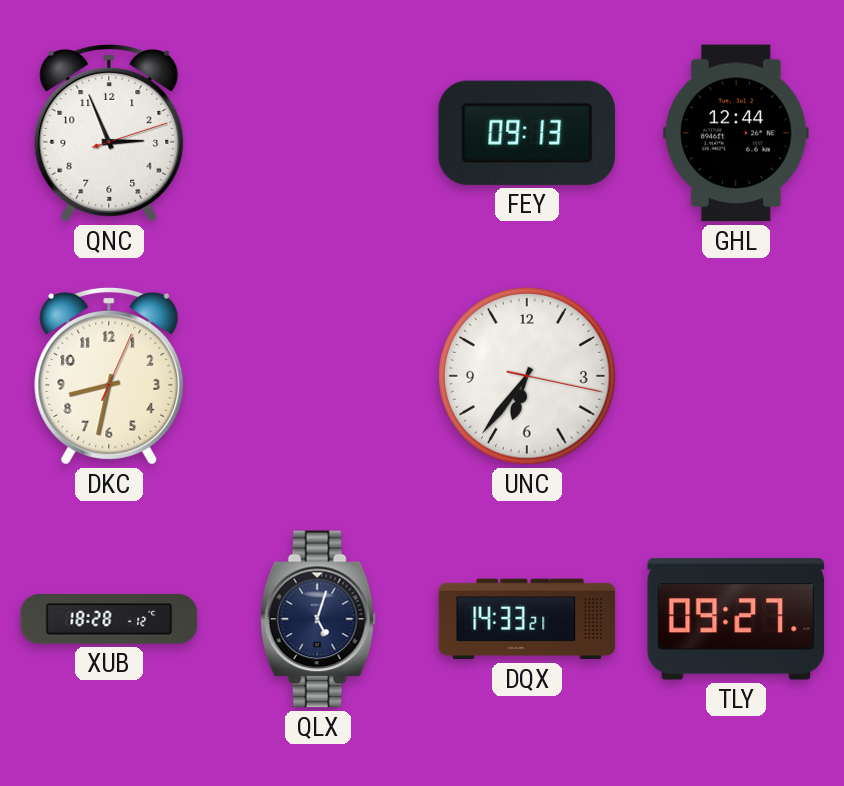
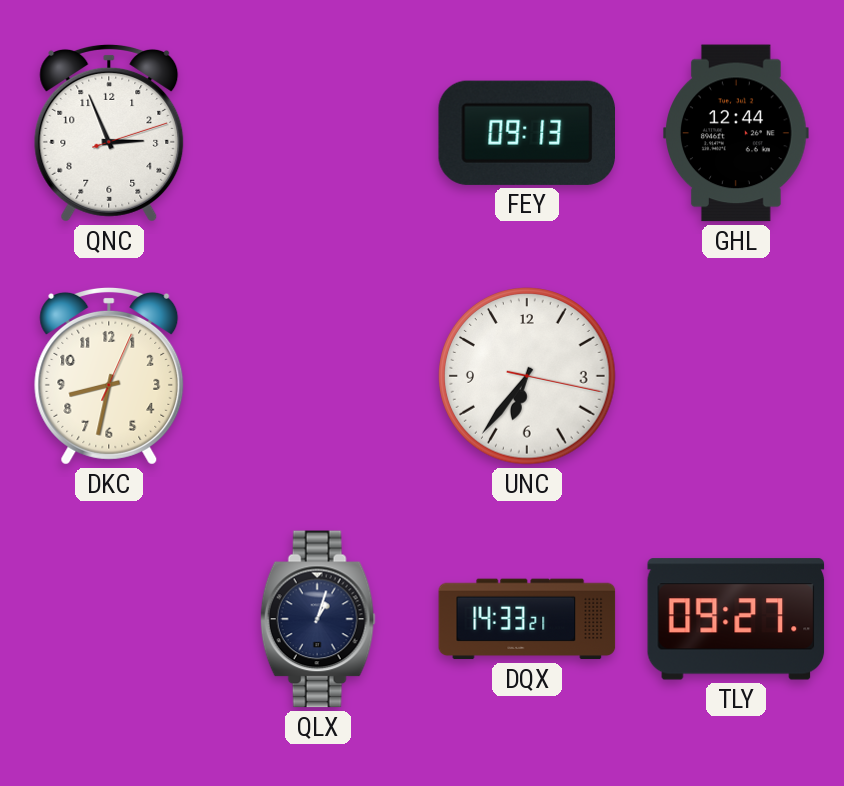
XUB: 18:28 -> none
QLX: 5:03 -> 1:03
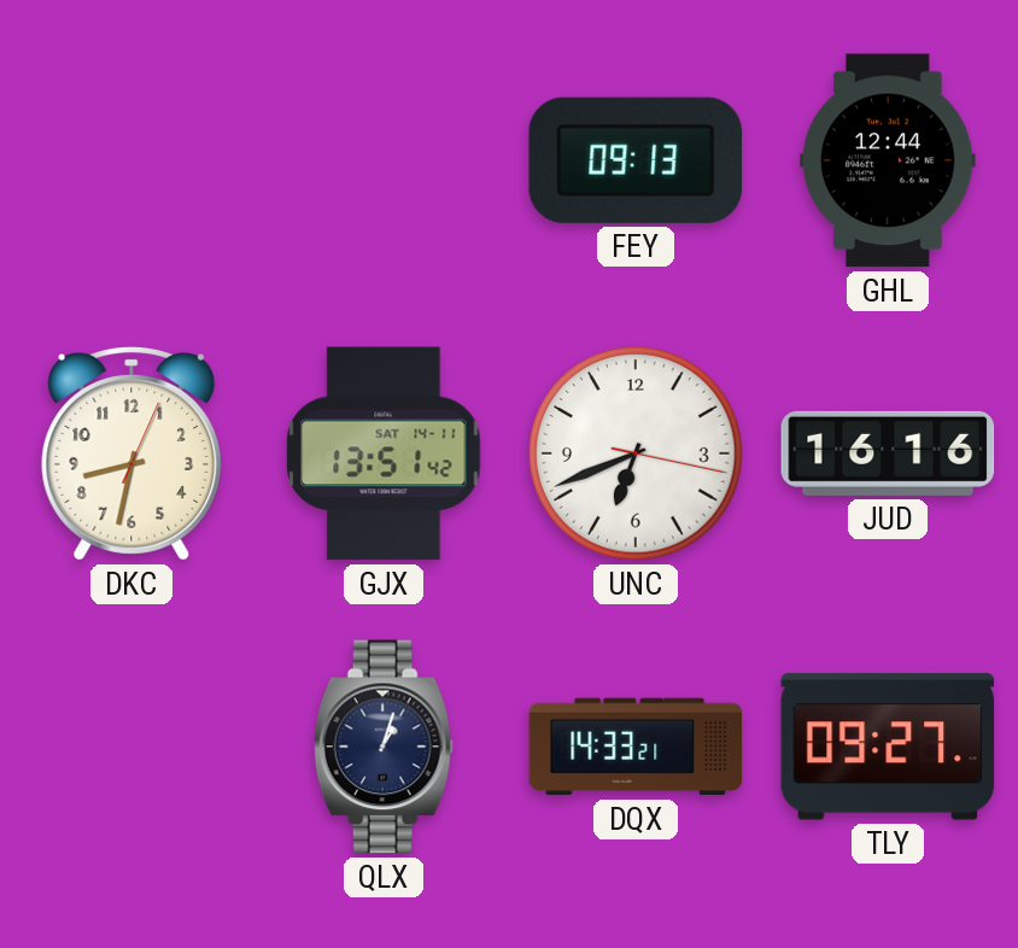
QNC: 2:56 -> none
GJX: none -> 13:51
UNC: 6:36 -> 6:41
JUD: none -> 16:16
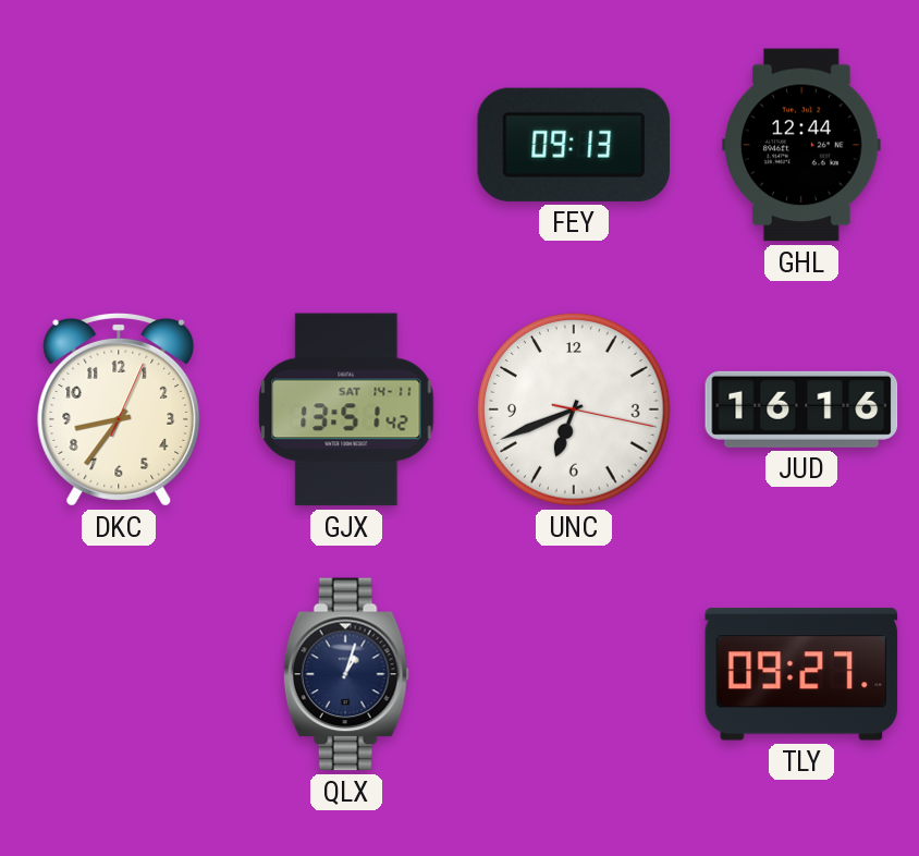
DKC: 8:32 -> 8:36
DQX: 14:33 -> none
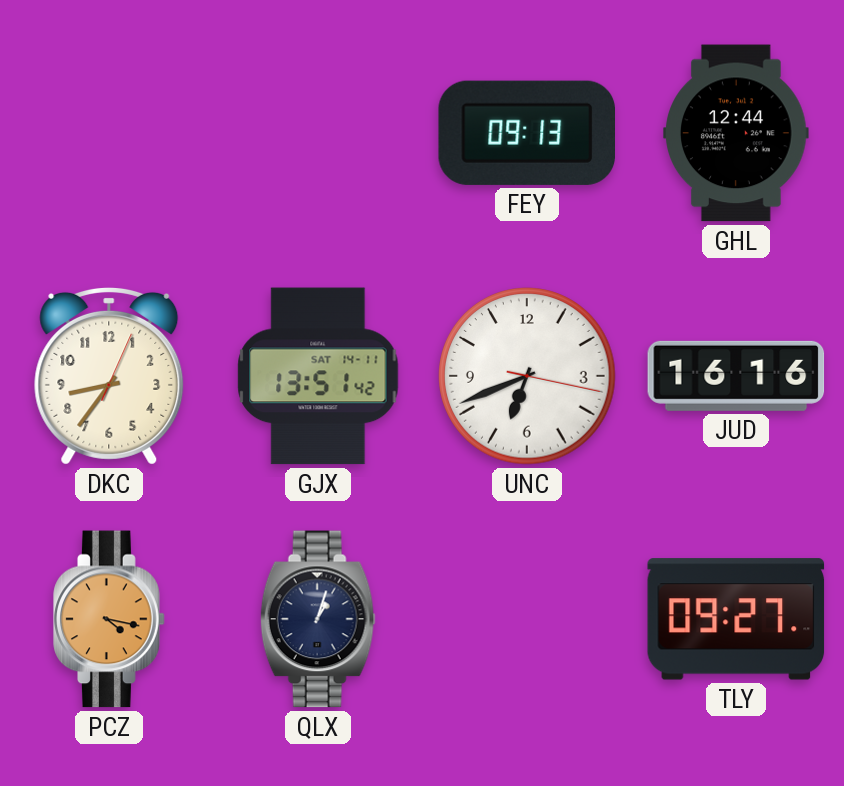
PCZ: none -> 4:17
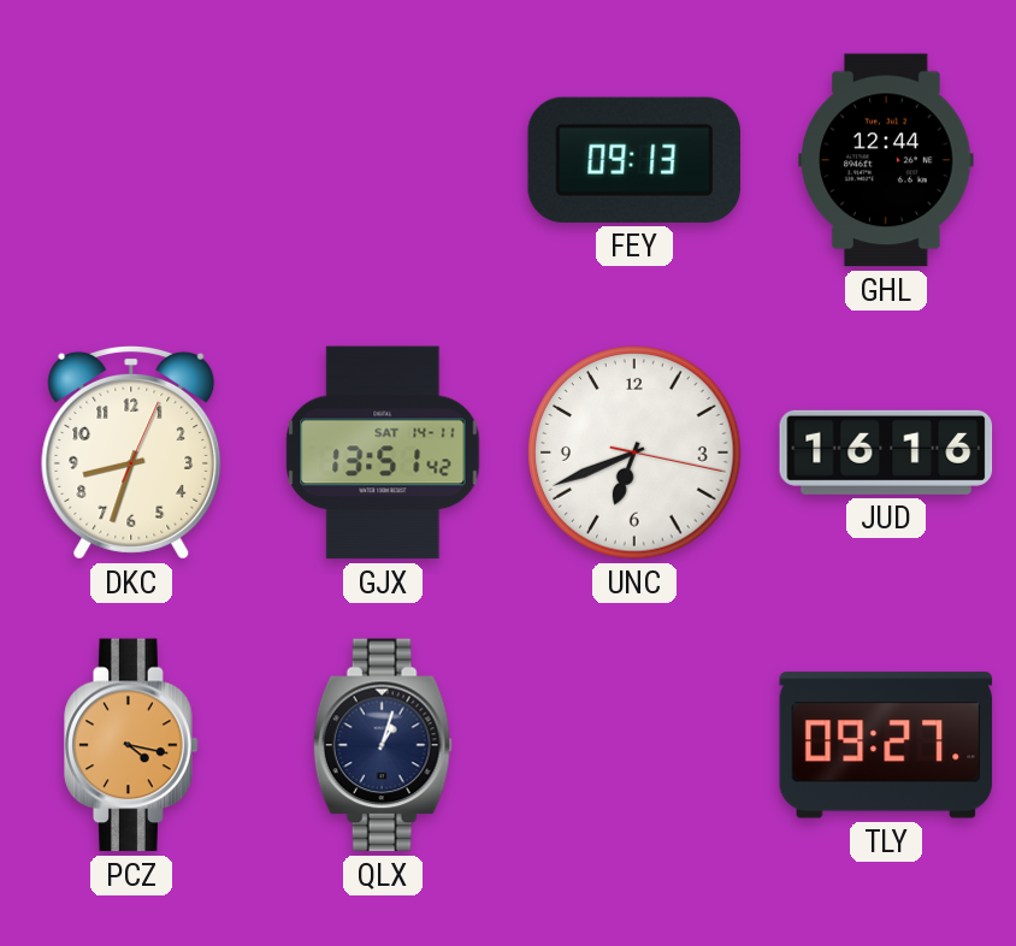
DKC: 8:36 -> 8:33
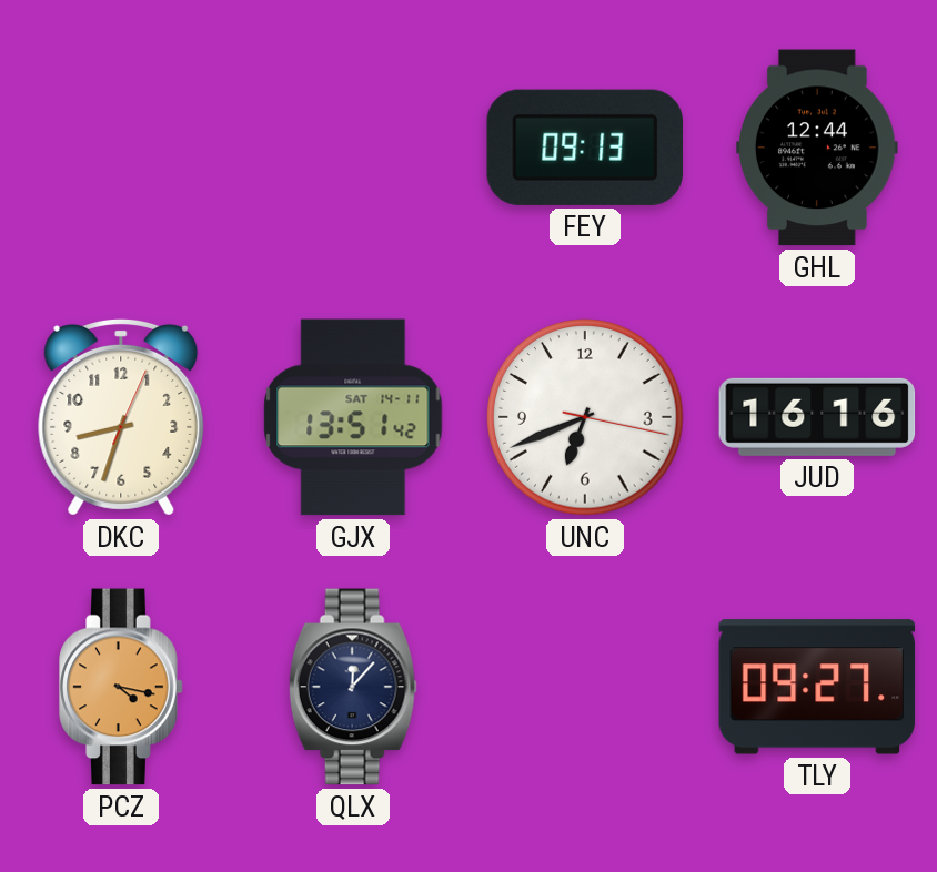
QLX: 1:03 -> 12:07
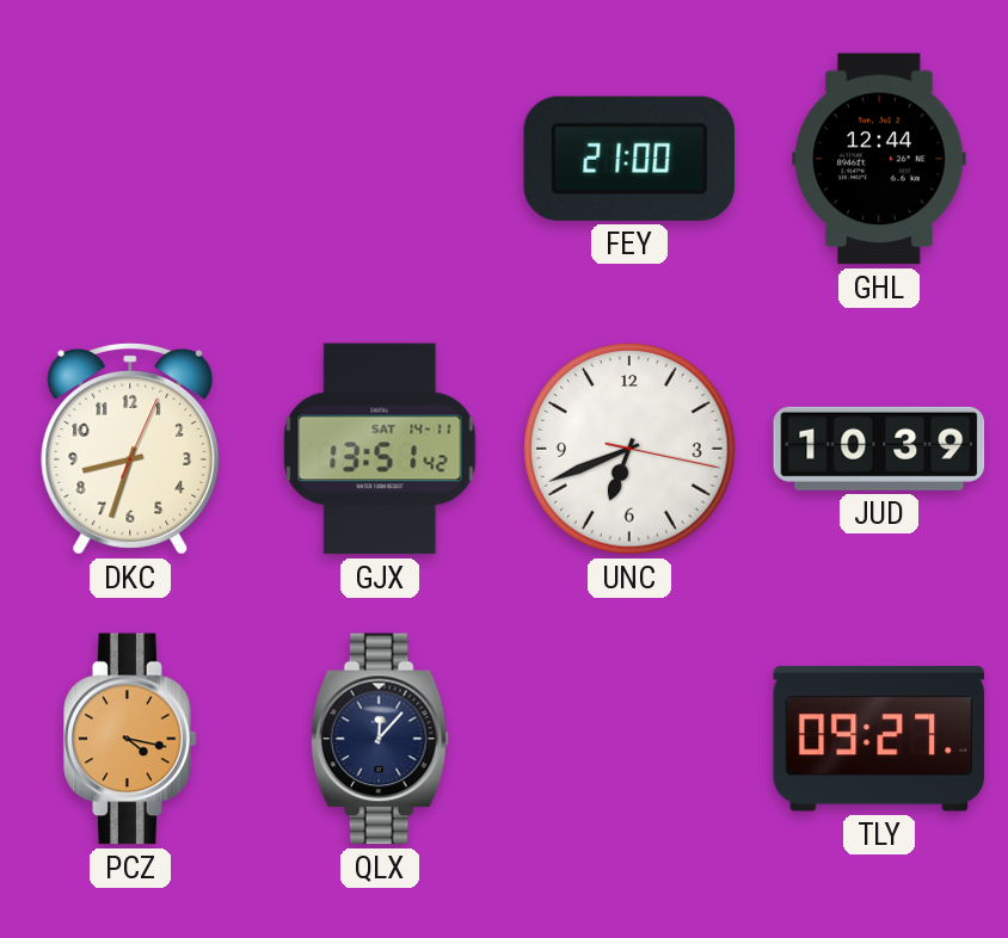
FEY: 09:13 -> 21:00
JUD: 16:16 -> 10:39
